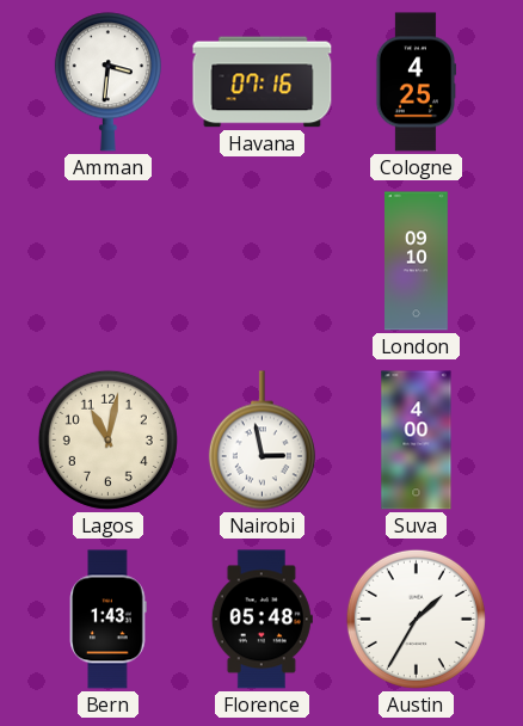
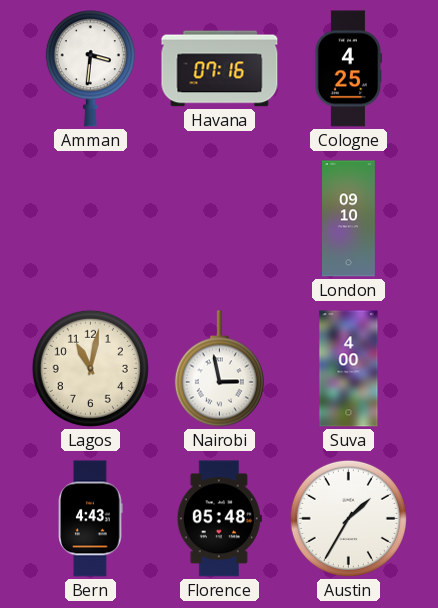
Bern: 1:43 -> 4:43
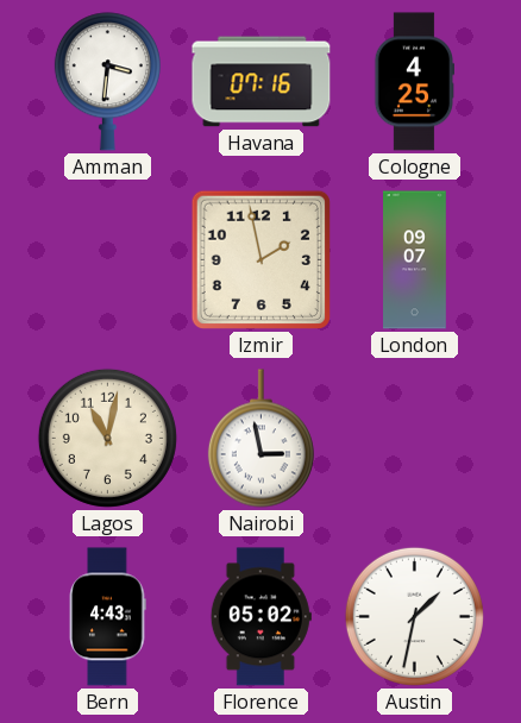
Izmir: none -> 1:58
London: 09:10 -> 09:07
Suva: 4:00 -> none
Florence: 05:48 -> 05:02
Austin: 1:35 -> 1:32
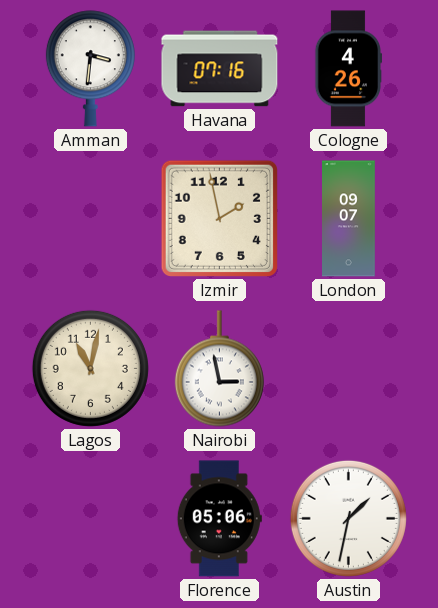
Cologne: 4:25 -> 4:26
Bern: 4:43 -> none
Florence: 05:02 -> 05:06
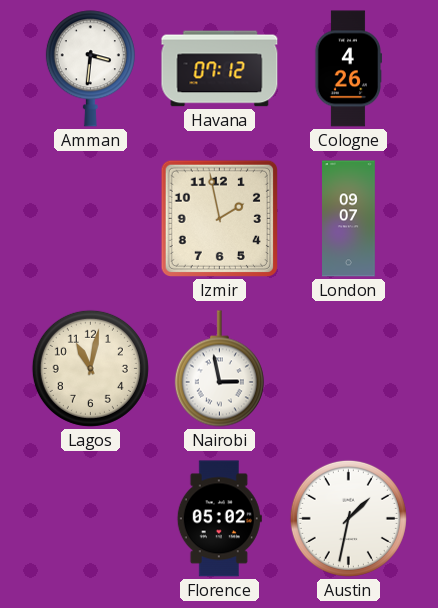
Havana: 07:16 -> 07:12
Florence: 05:06 -> 05:02
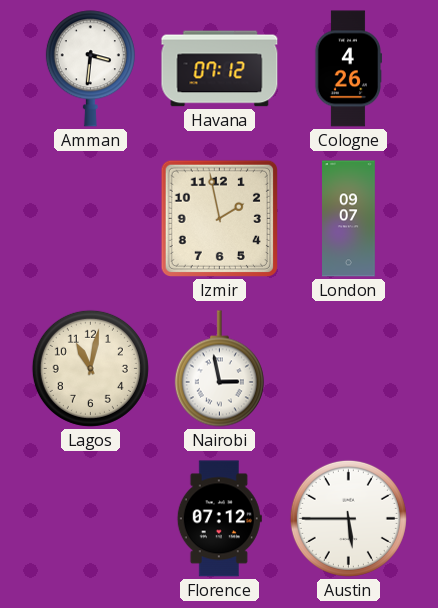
Florence: 05:02 -> 07:12
Austin: 1:32 -> 5:45
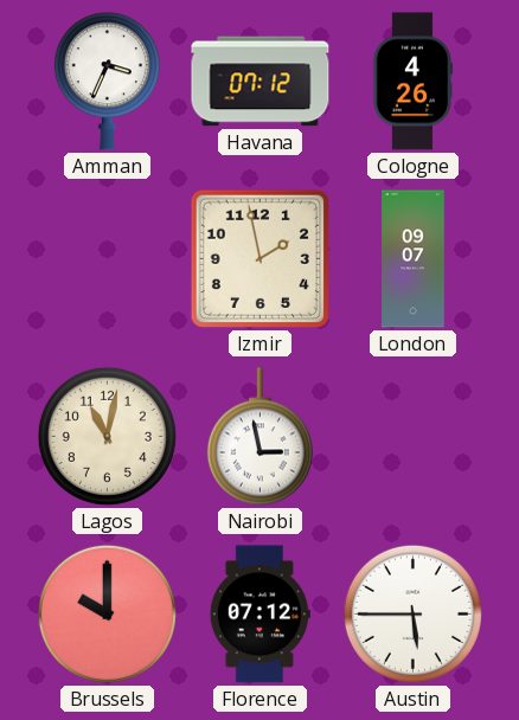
Amman: 3:31 -> 3:34
Brussels: none -> 10:00
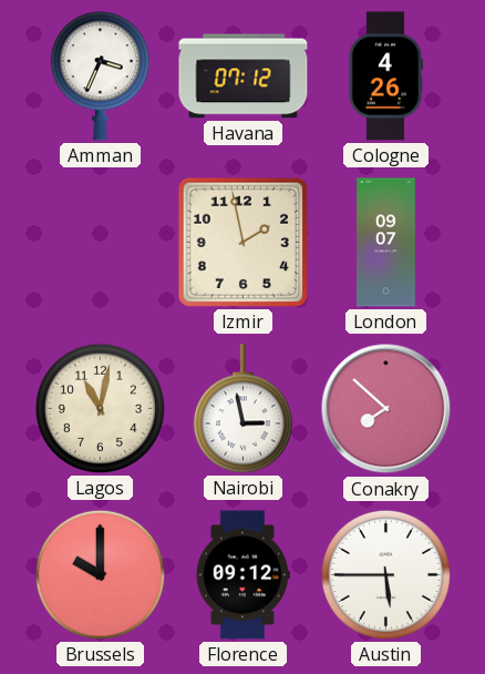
Conakry: none -> 7:52
Florence: 07:12 -> 09:12
